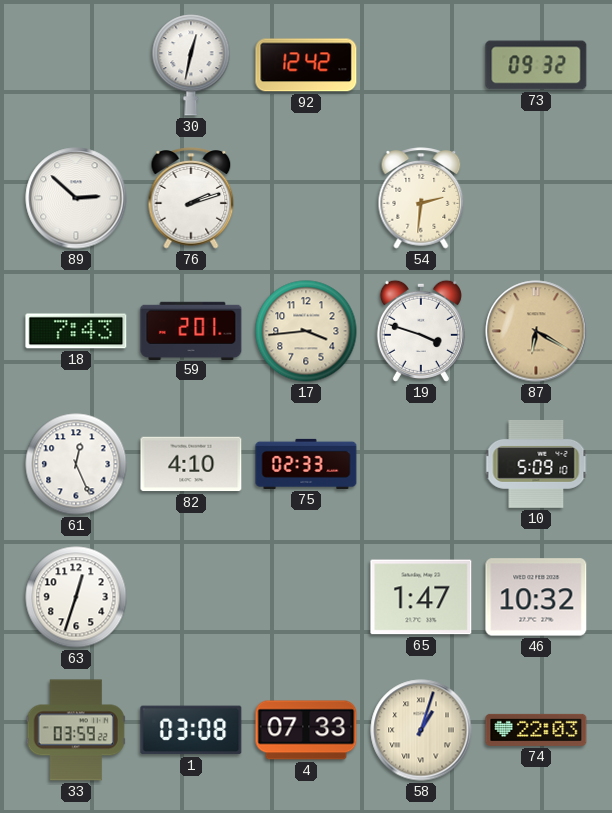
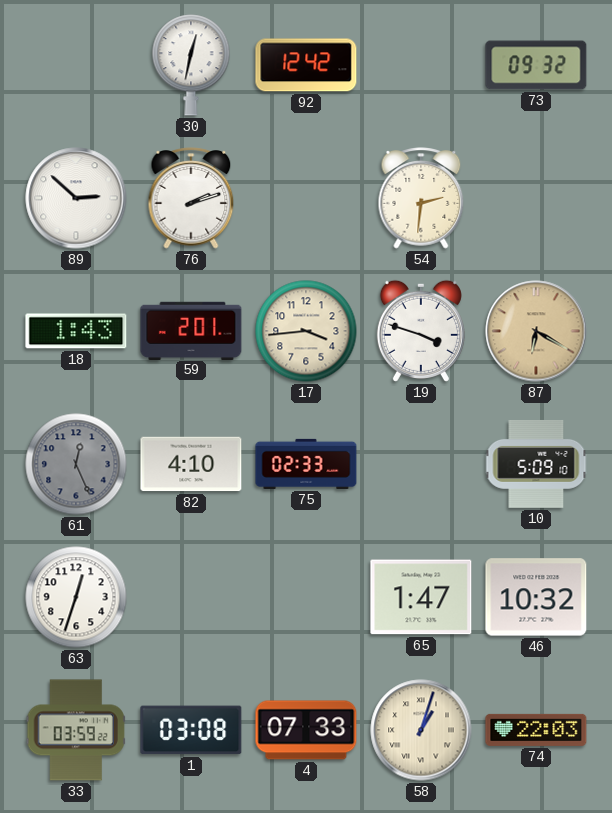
18: 7:43 -> 1:43
61 dial: white -> grey
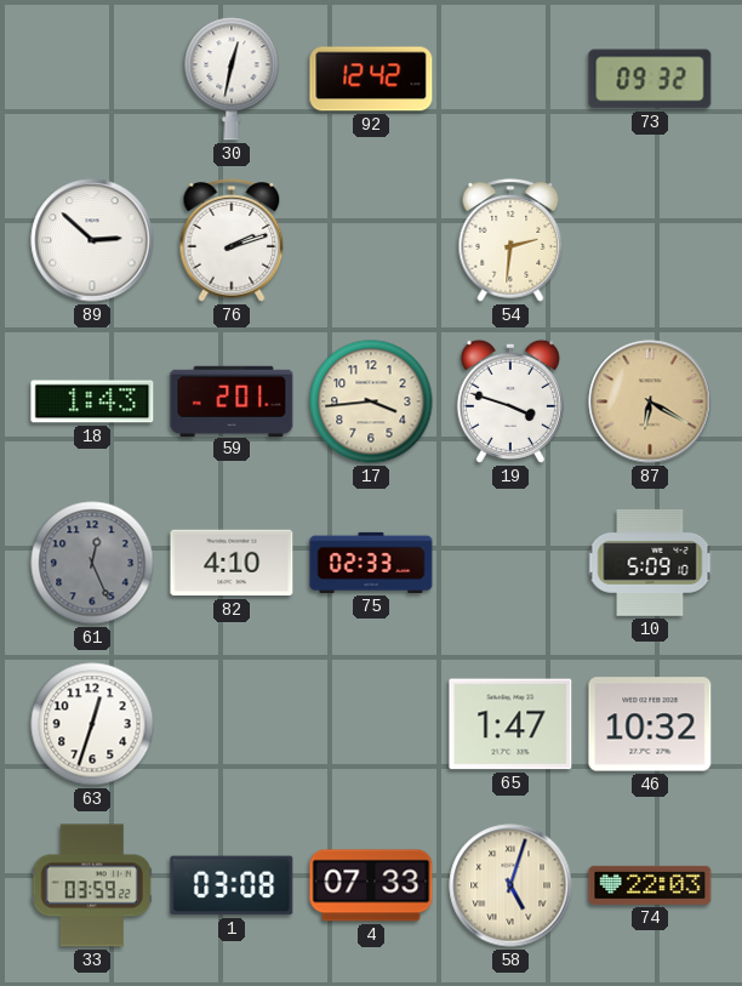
58: 1:03 -> 5:03
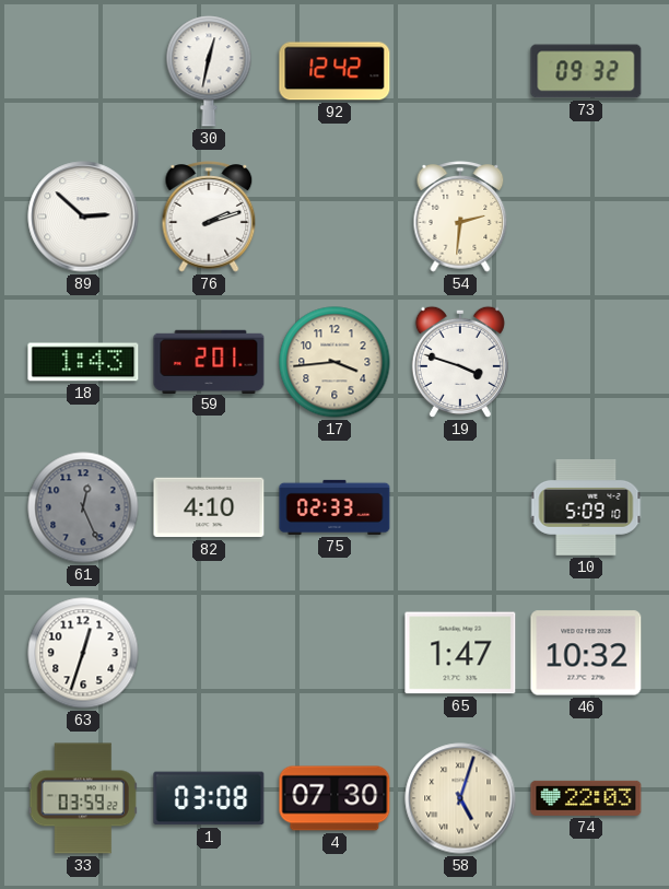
87: 6:20 -> none
4: 07:33 -> 07:30
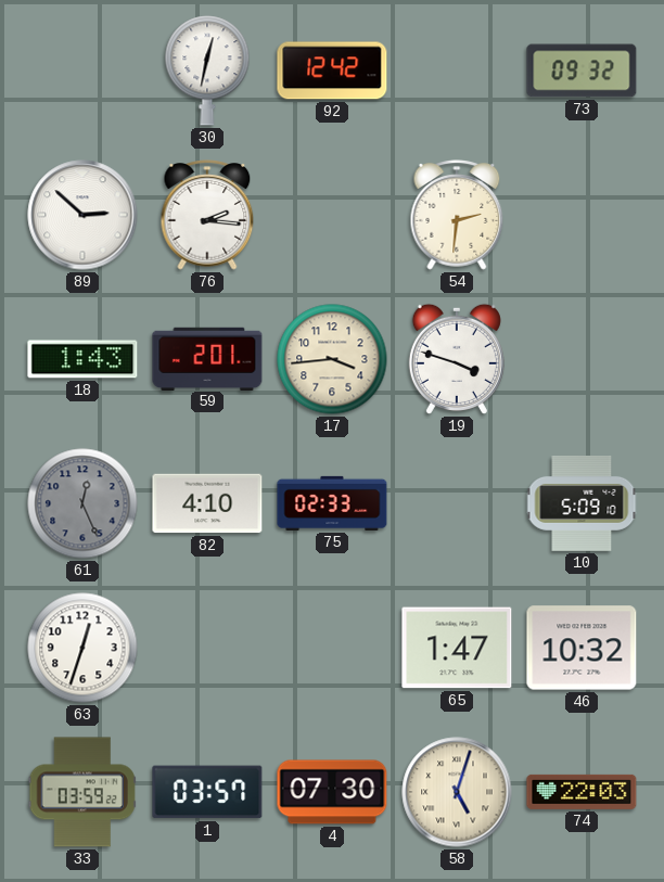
76: 2:12 -> 2:16
1: 03:08 -> 03:57
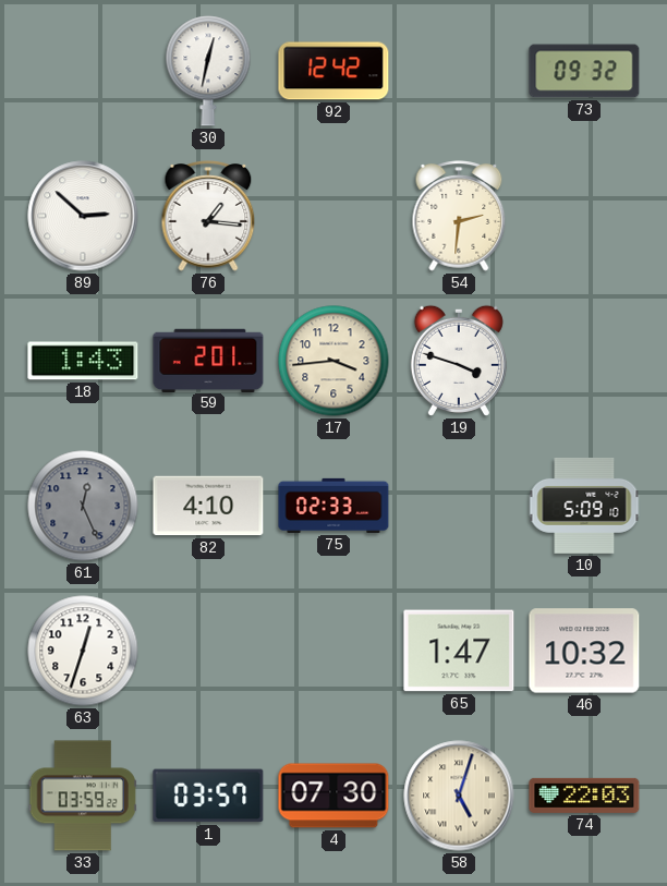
76: 2:16 -> 1:16
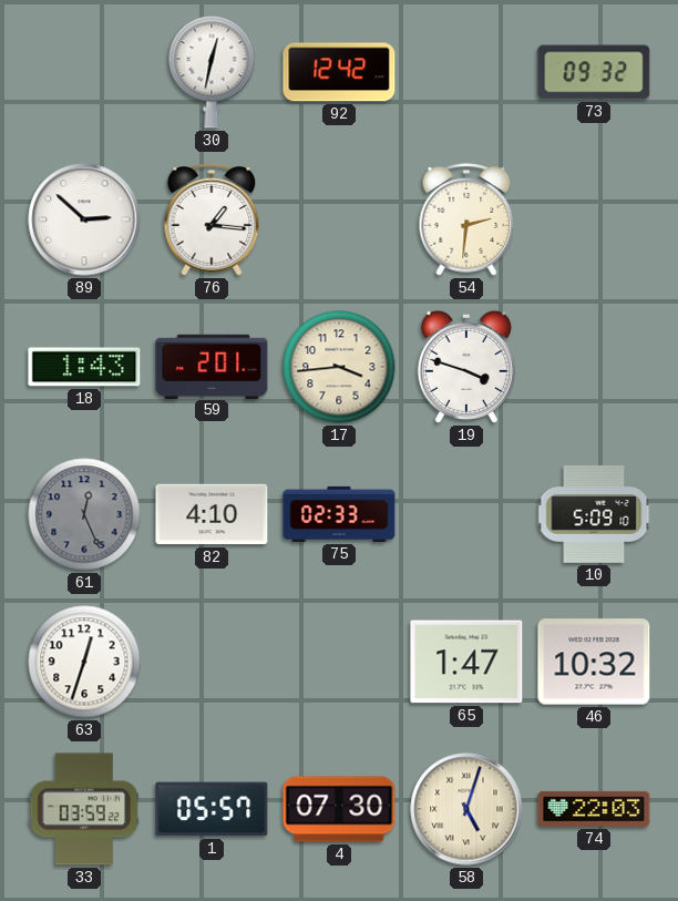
1: 03:57 -> 05:57
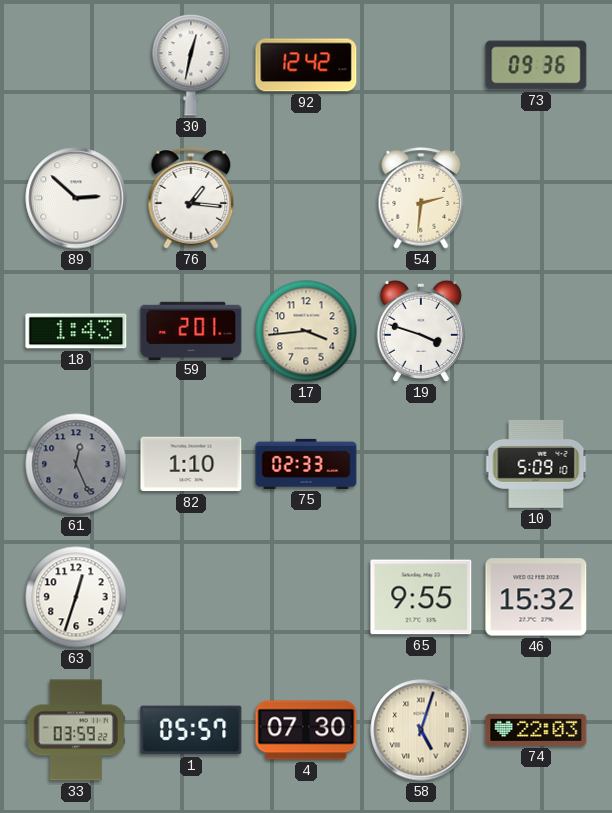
73: 09:32 -> 09:36
82: 4:10 -> 1:10
65: 1:47 -> 9:55
46: 10:32 -> 15:32
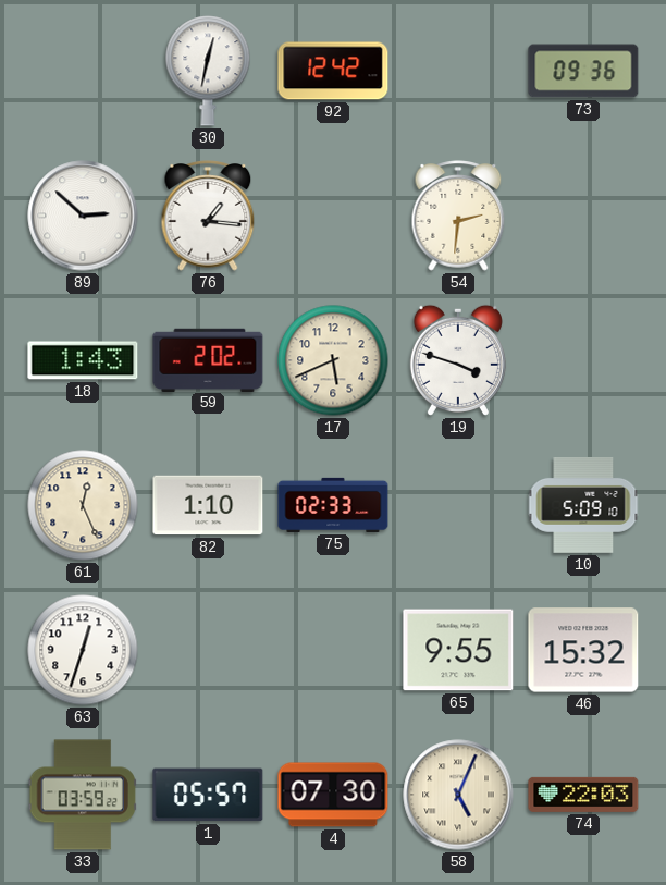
59: 2:01 -> 2:02
17: 3:44 -> 5:41
61 dial: grey -> cream
58: 5:03 -> 5:04
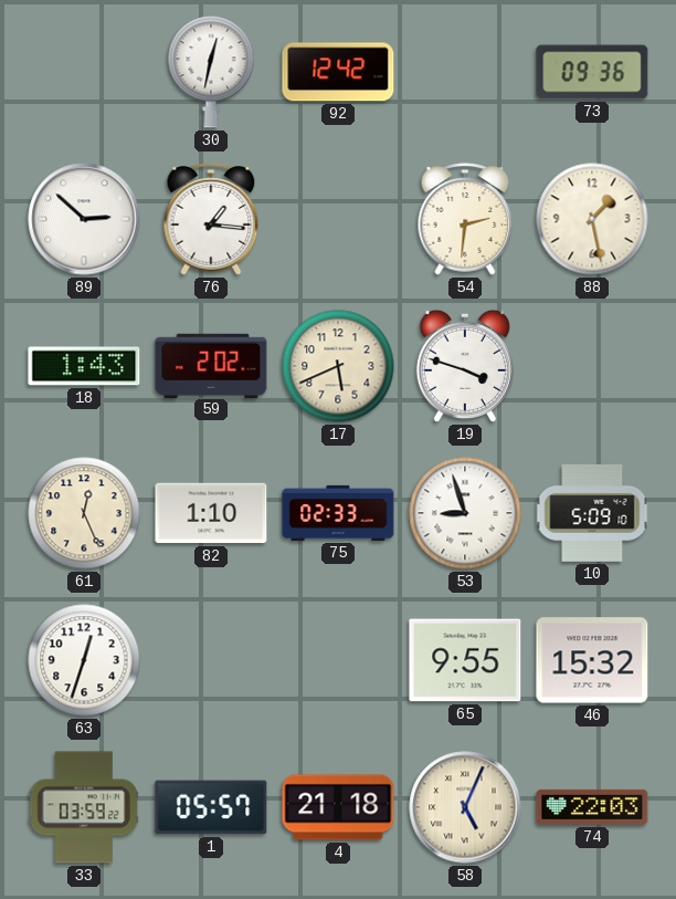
88: none -> 1:28
53: none -> 8:57
4: 07:30 -> 21:18
